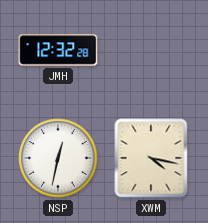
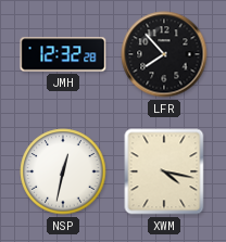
LFR: none -> 7:53
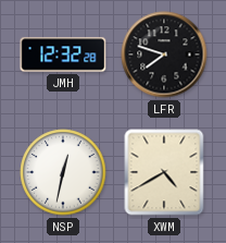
LFR: 7:53 -> 7:48
XWM: 4:17 -> 4:40
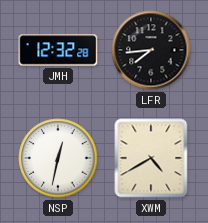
LFR: 7:48 -> 7:44
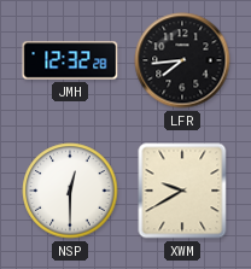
NSP: 12:32 -> 12:30
XWM: 4:40 -> 9:40
